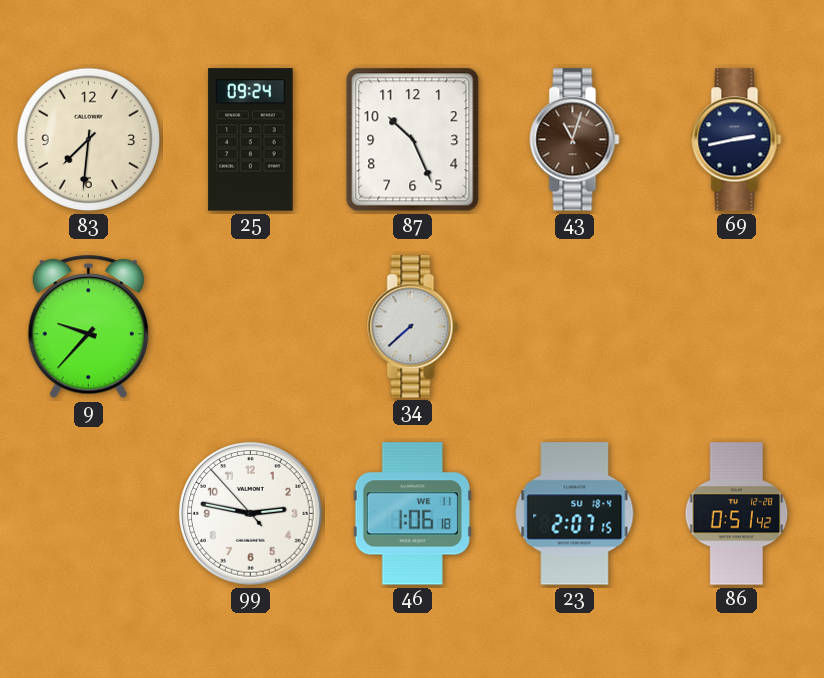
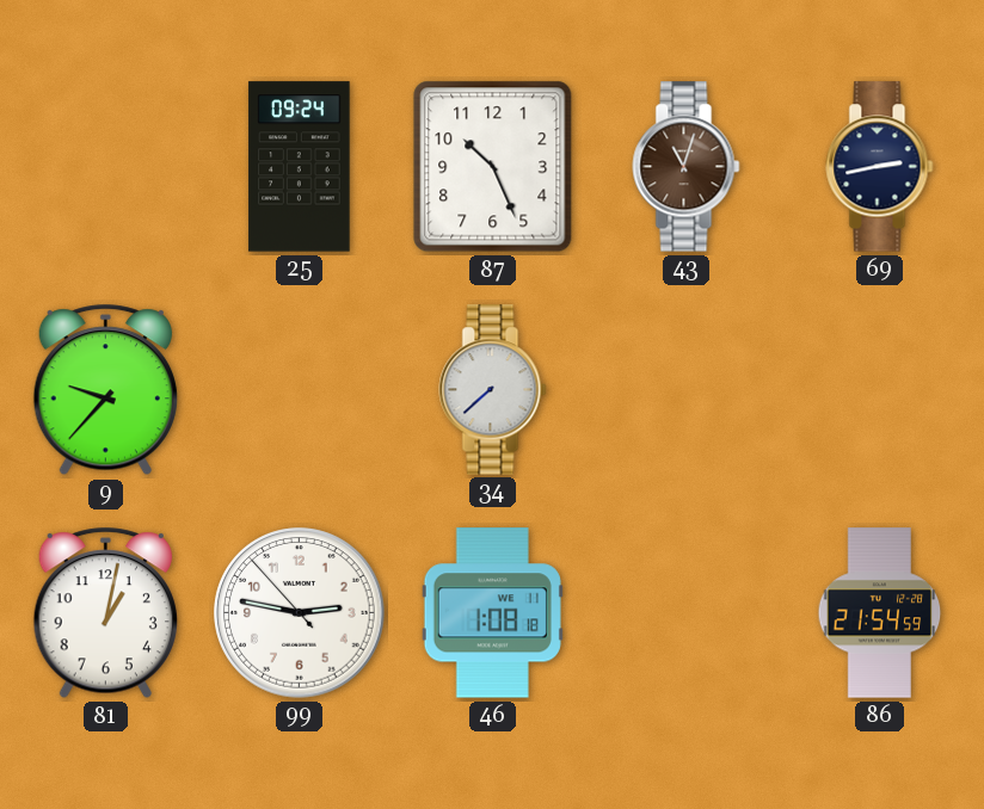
83: 7:31 -> none
81: none -> 1:02
46: 1:06 -> 1:08
23: 2:07 -> none
86: 0:51 -> 21:54
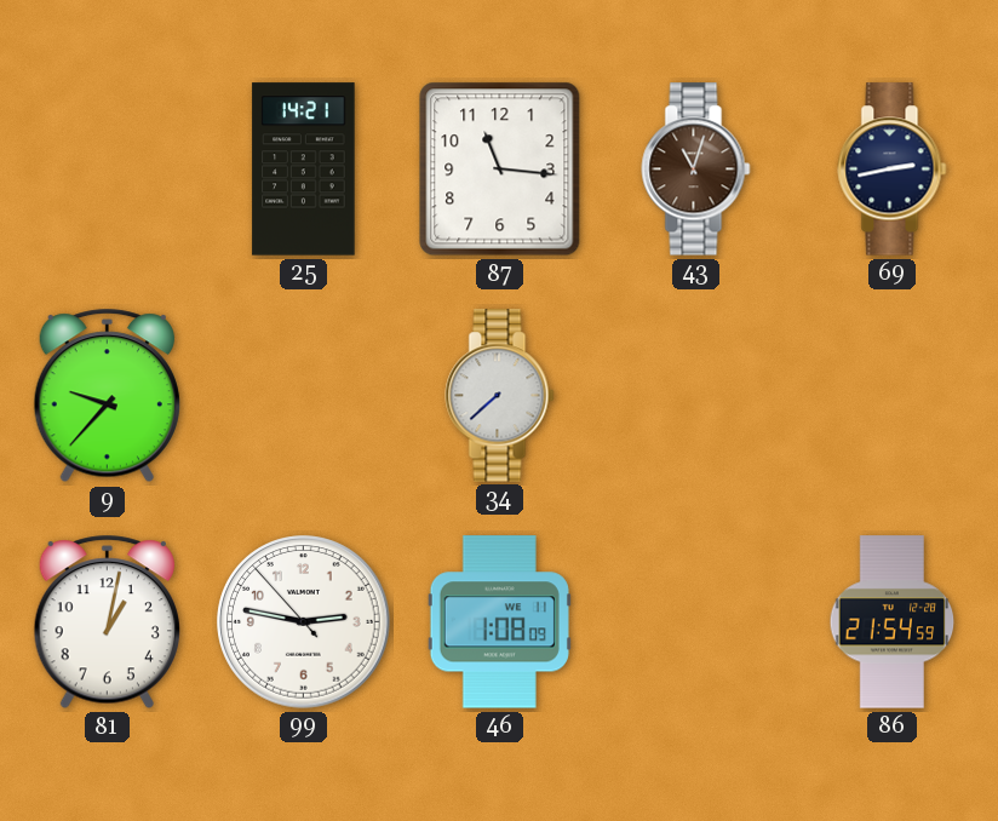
25: 09:24 -> 14:21
87: 10:26 -> 11:16
46: 1:08:18 -> 1:08:09
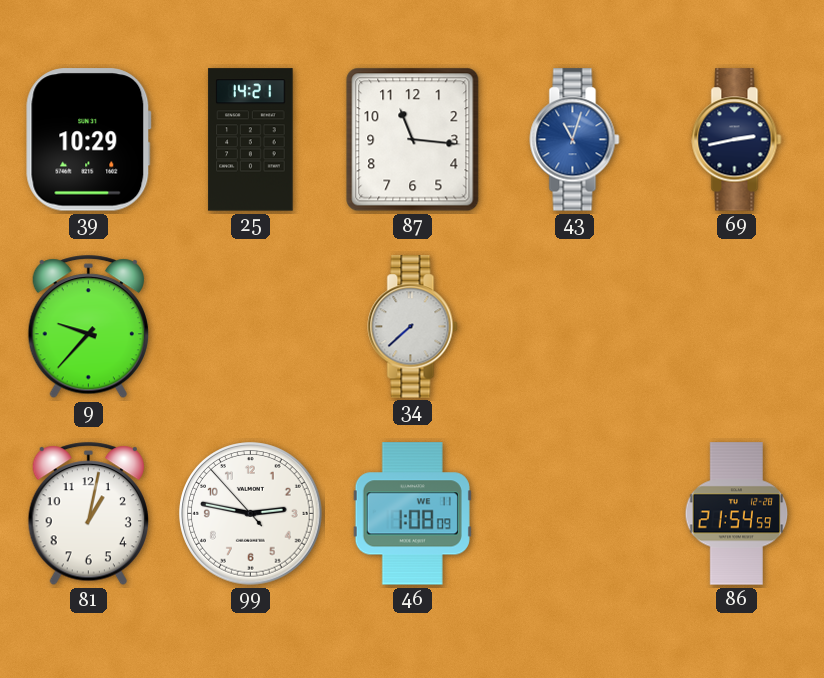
39: none -> 10:29
43 dial: brown -> blue
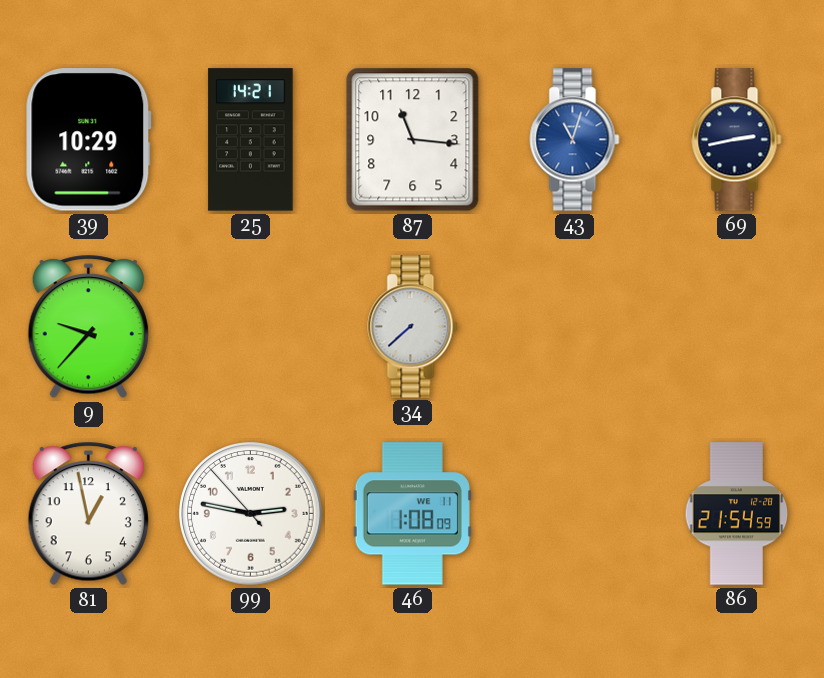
81: 1:02 -> 12:58
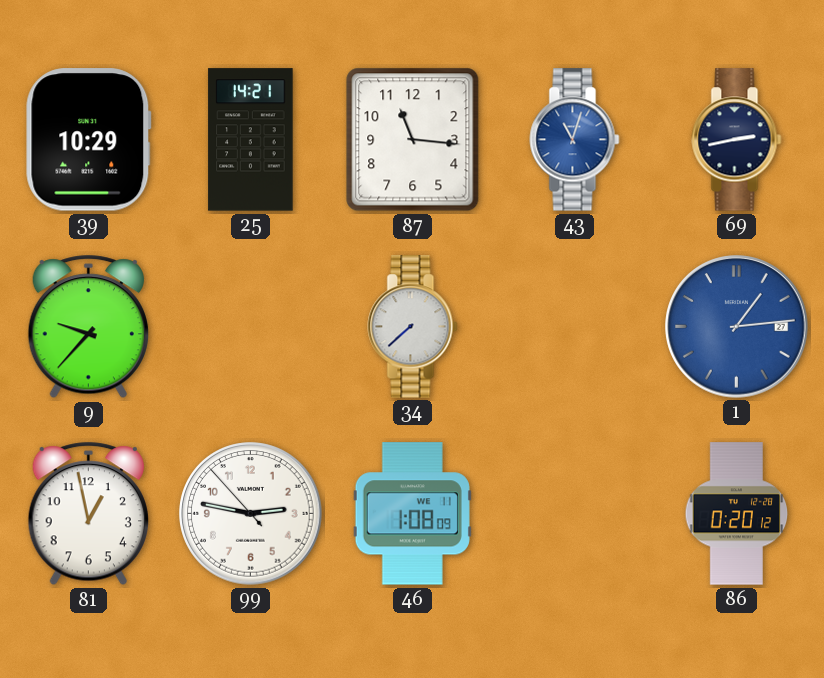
1: none -> 1:14
86: 21:54 -> 0:20
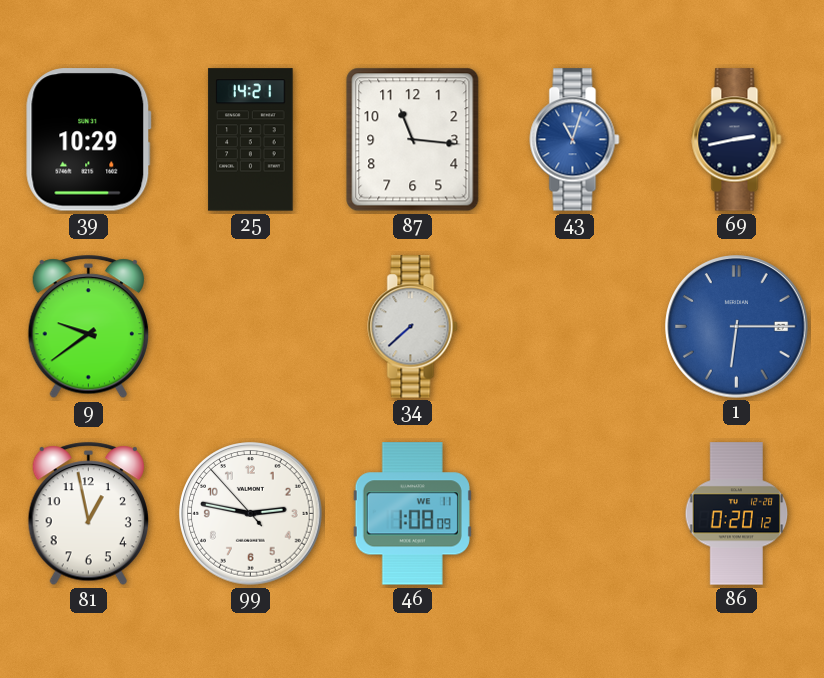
9: 9:37 -> 9:39
1: 1:14 -> 6:15
